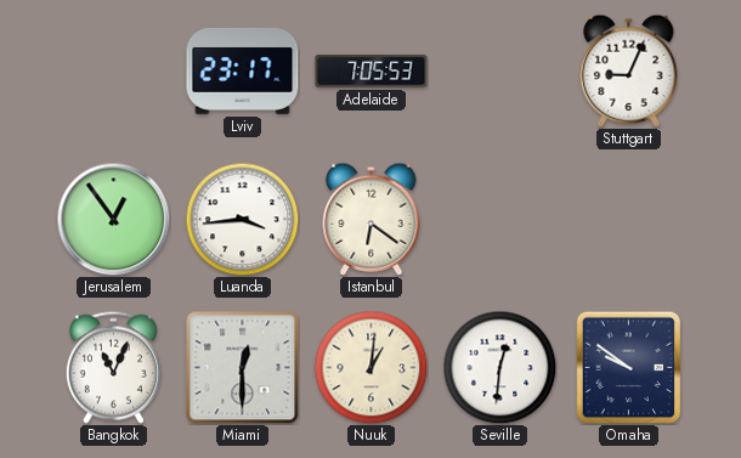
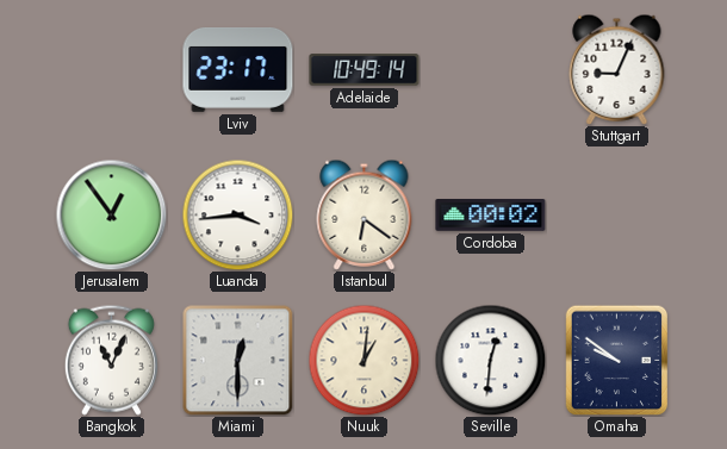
Adelaide: 7:05 -> 10:49
Cordoba: none -> 00:02
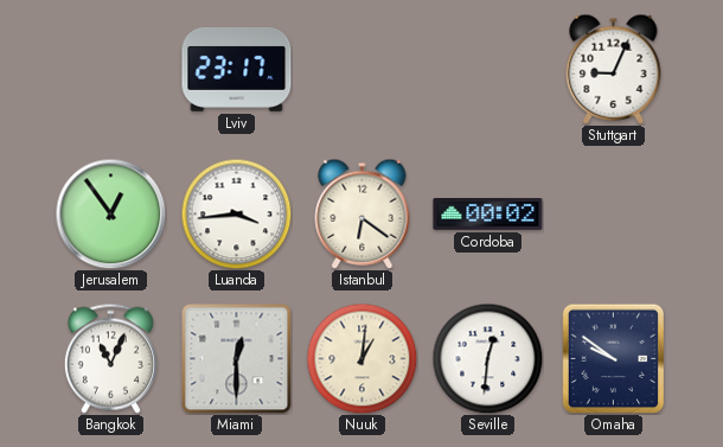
Adelaide: 10:49 -> none
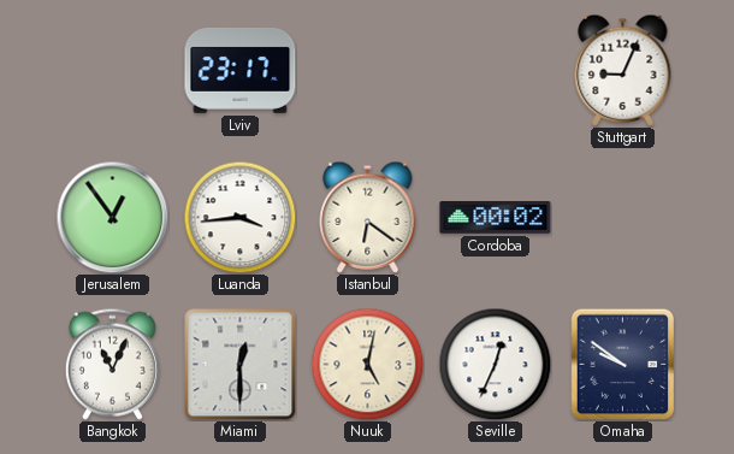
Nuuk: 1:01 -> 5:02
Seville: 12:31 -> 12:34
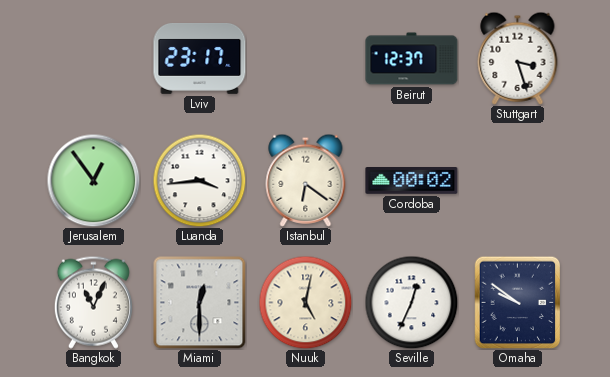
Beirut: none -> 12:37
Stuttgart: 9:04 -> 3:27
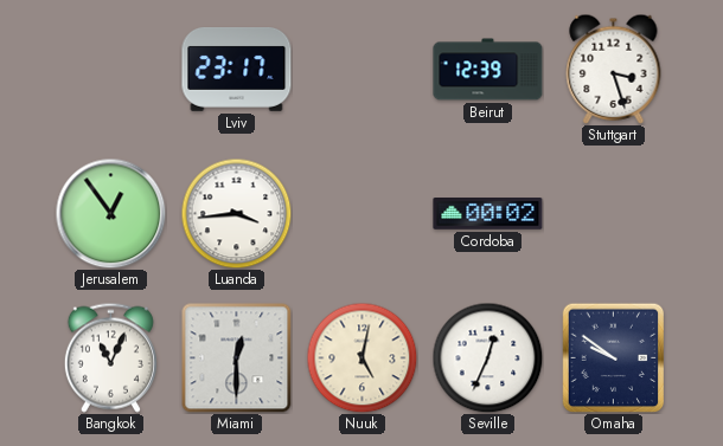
Beirut: 12:37 -> 12:39
Istanbul: 6:21 -> none
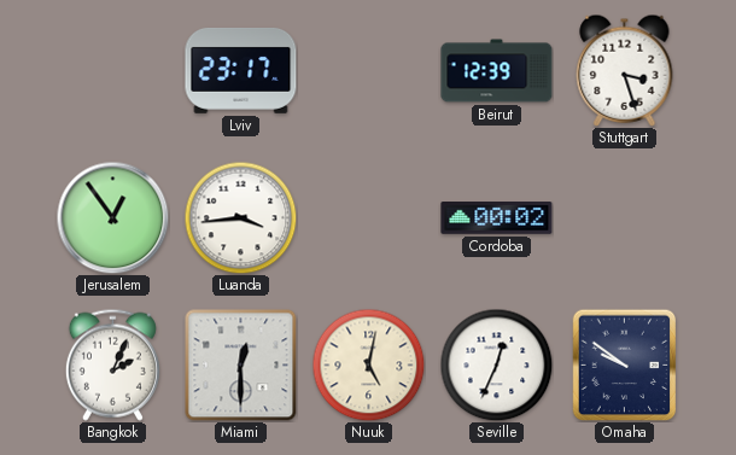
Bangkok: 11:04 -> 2:04
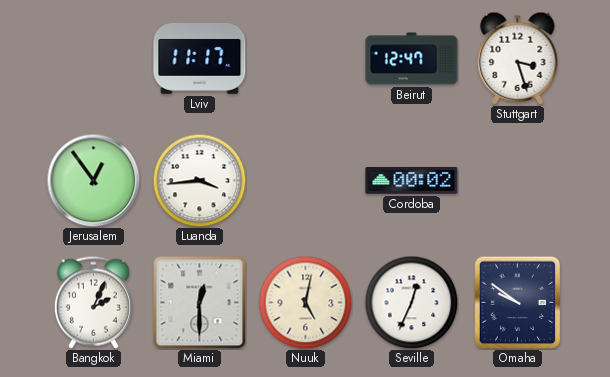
Lviv: 23:17 -> 11:17
Beirut: 12:39 -> 12:47
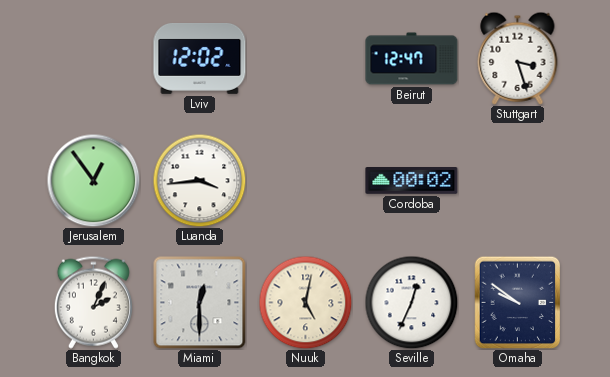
Lviv: 11:17 -> 12:02
